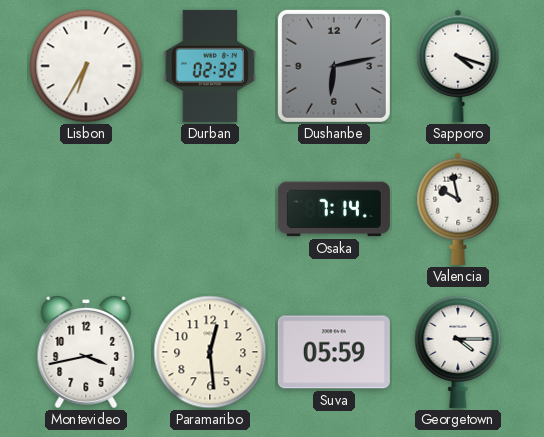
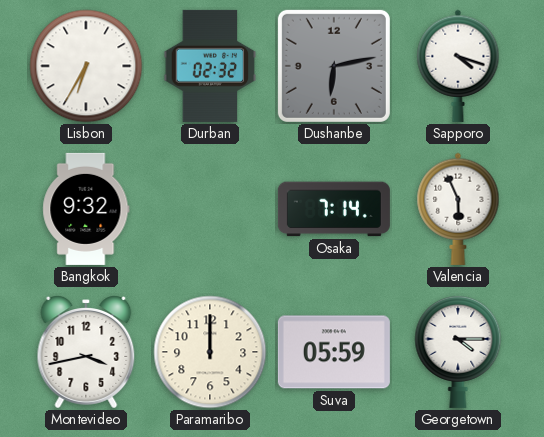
Bangkok: none -> 9:32
Valencia: 9:58 -> 5:56
Paramaribo: 12:29 -> 12:00
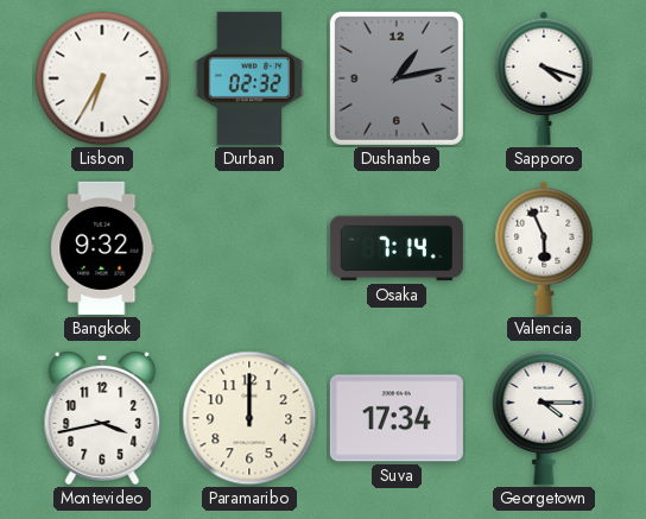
Dushanbe: 6:13 -> 1:13
Suva: 05:59 -> 17:34
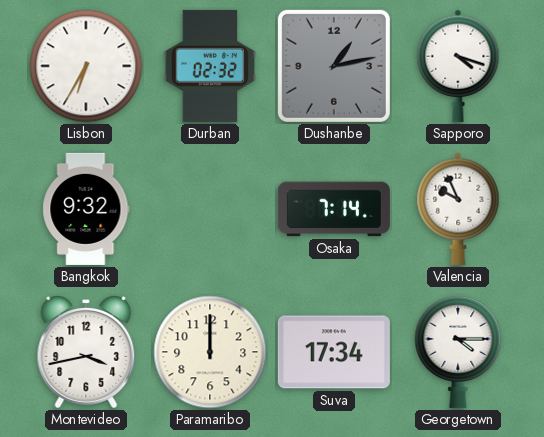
Valencia: 5:56 -> 9:56
